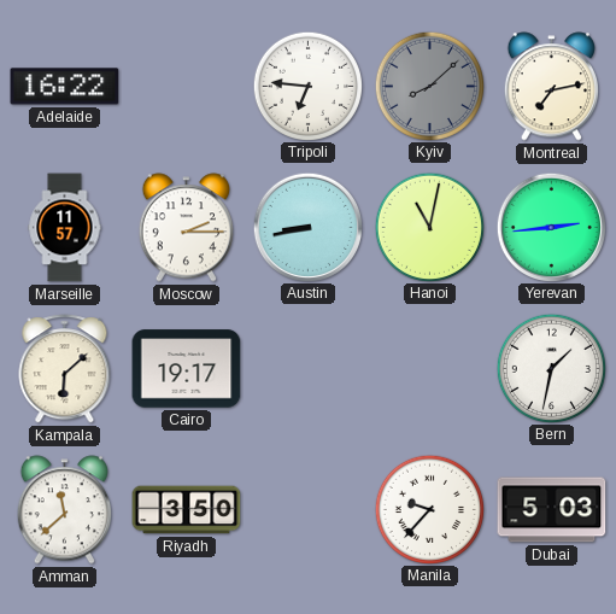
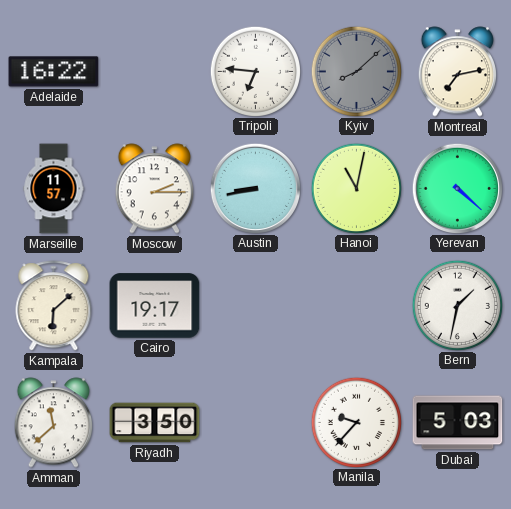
Yerevan: 2:44 -> 4:22
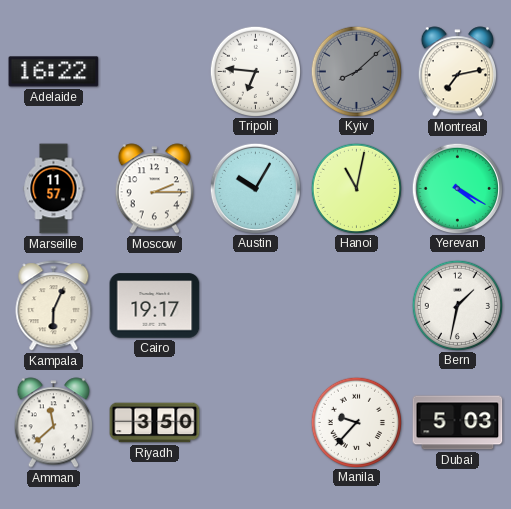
Austin: 8:43 -> 10:05
Yerevan: 4:22 -> 4:20
Kampala: 6:08 -> 6:04
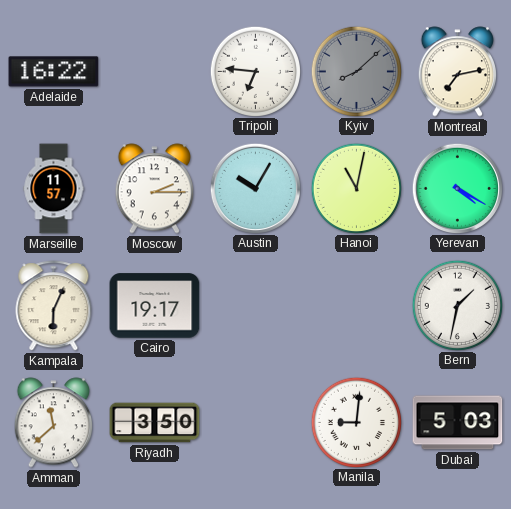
Manila: 9:37 -> 9:01
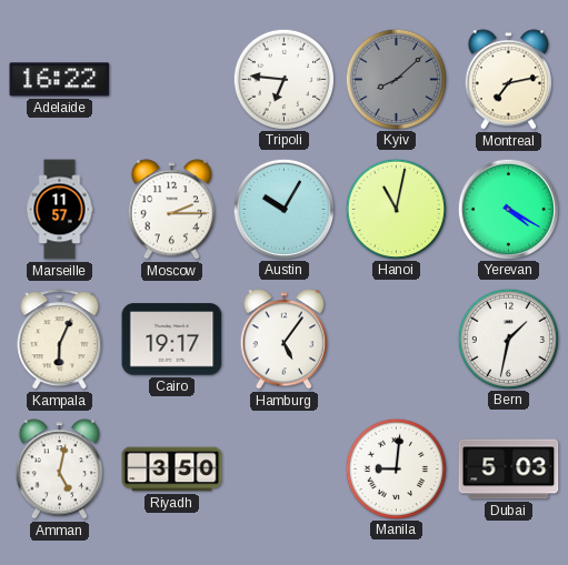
Hamburg: none -> 5:06
Amman: 11:38 -> 5:02
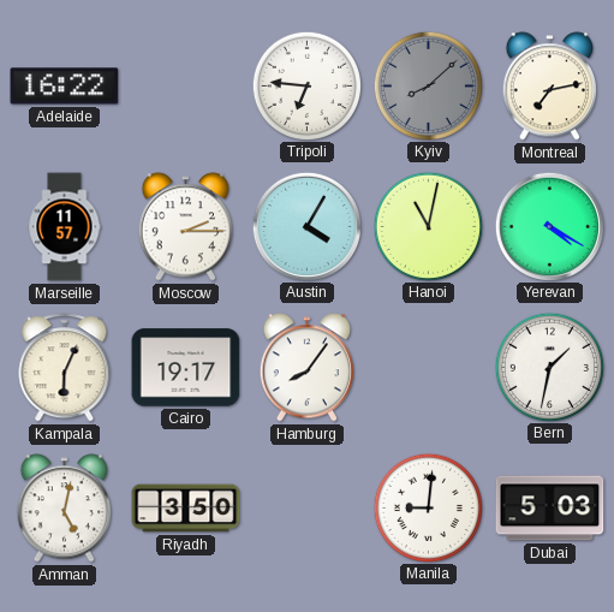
Austin: 10:05 -> 4:05
Hamburg: 5:06 -> 8:06
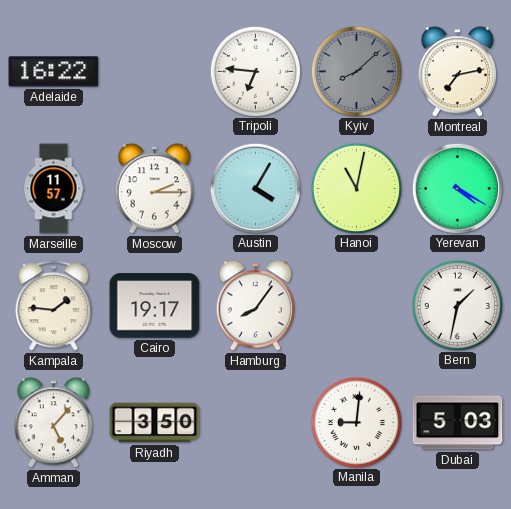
Kampala: 6:04 -> 1:46
Amman: 5:02 -> 5:07
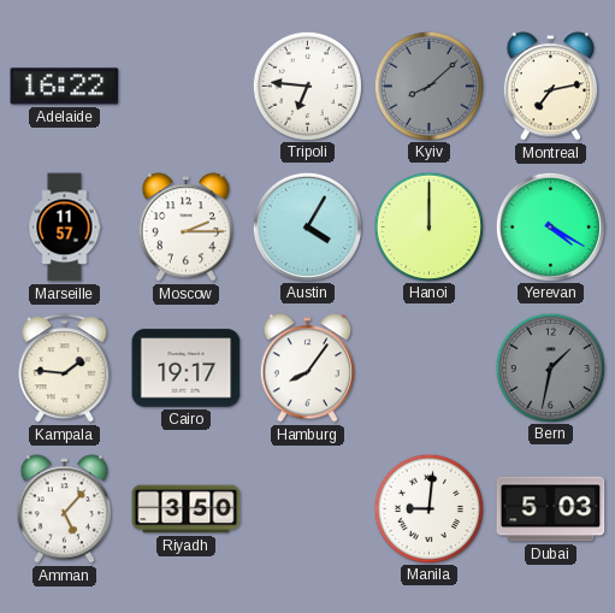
Hanoi: 11:02 -> 12:00
Bern dial: white -> grey
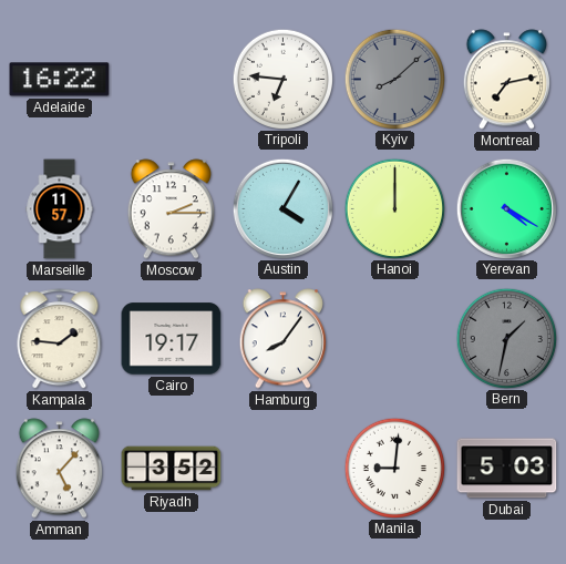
Riyadh: 3:50 -> 3:52
